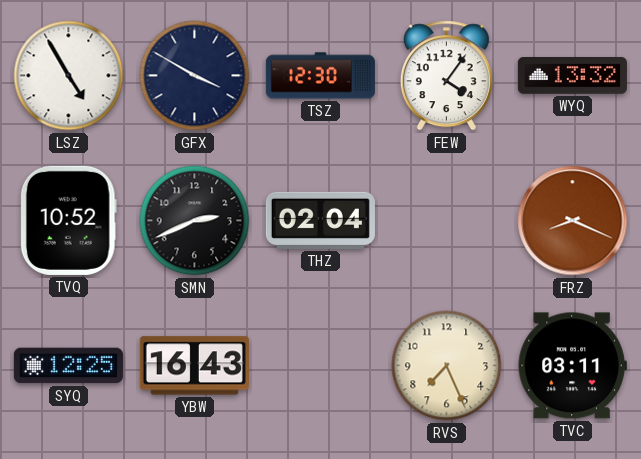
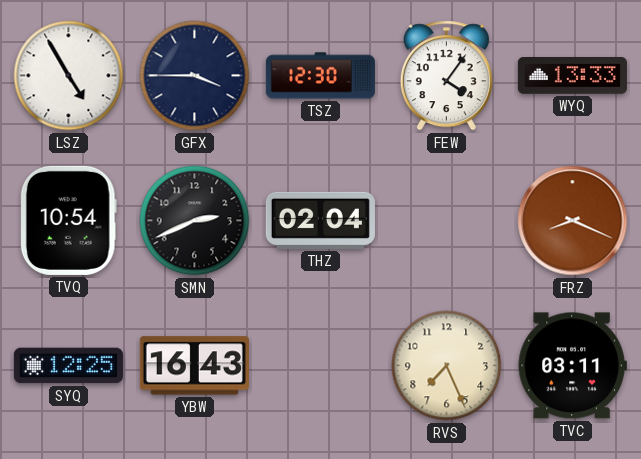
GFX: 3:50 -> 3:45
WYQ: 13:32 -> 13:33
TVQ: 10:52 -> 10:54
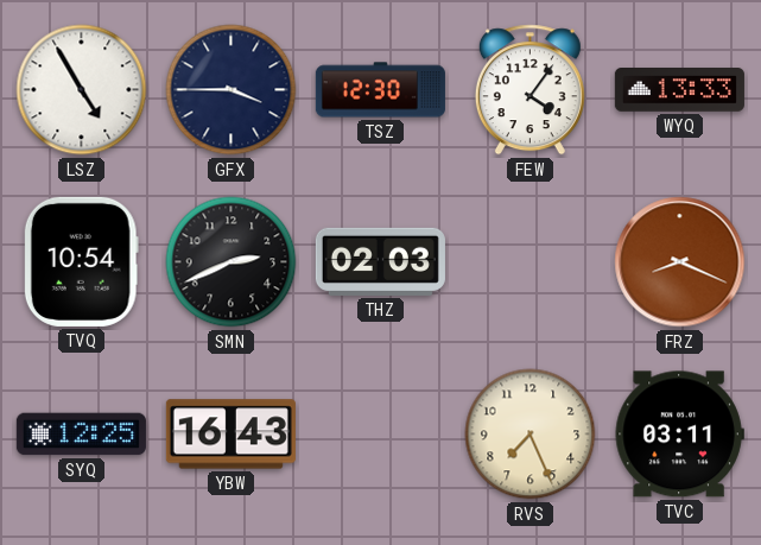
THZ: 02:04 -> 02:03
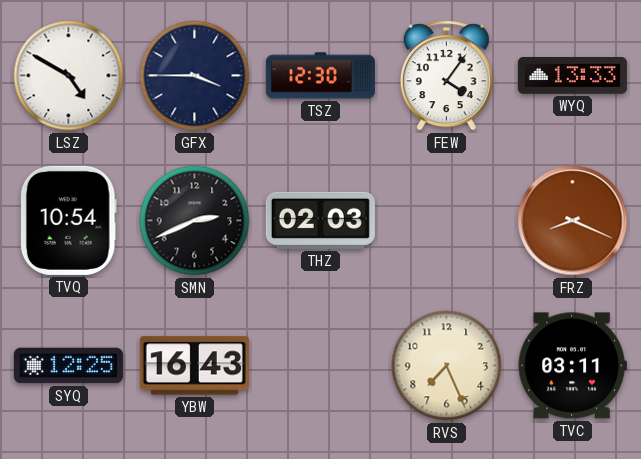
LSZ: 4:55 -> 4:50
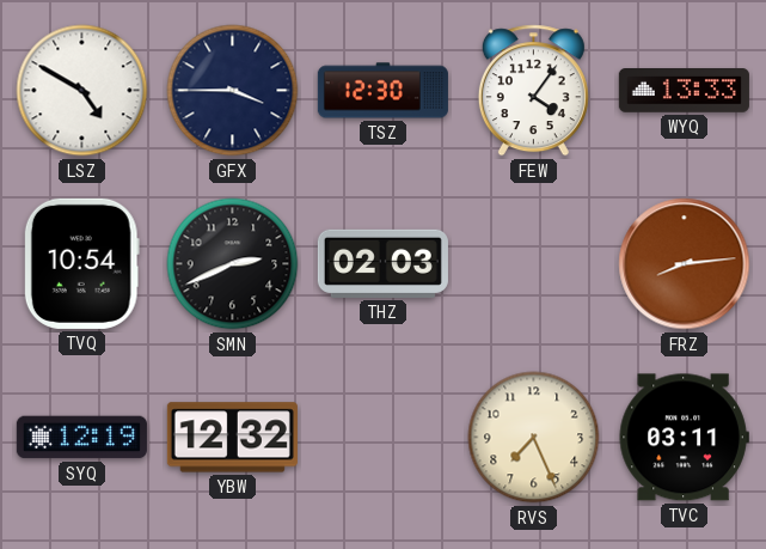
FRZ: 8:19 -> 8:14
SYQ: 12:25 -> 12:19
YBW: 16:43 -> 12:32
